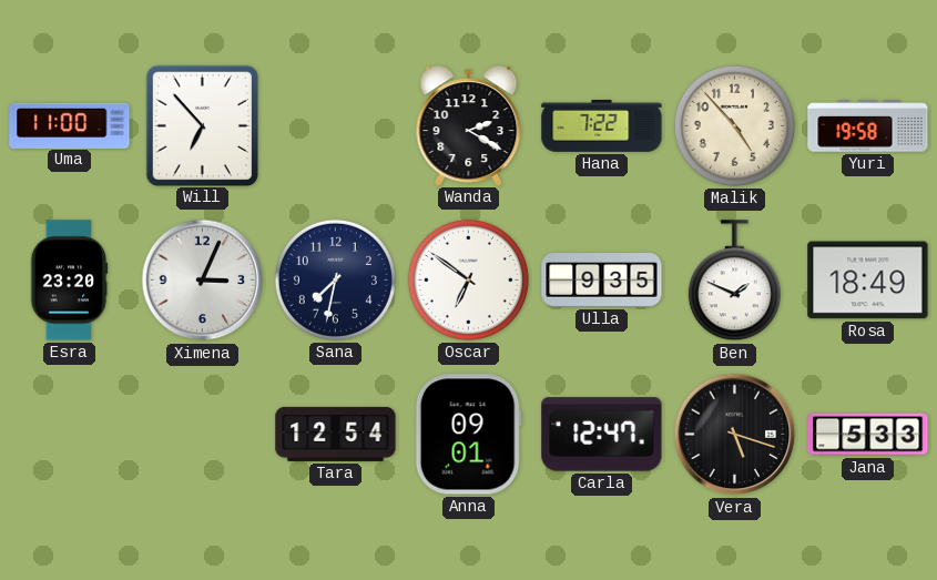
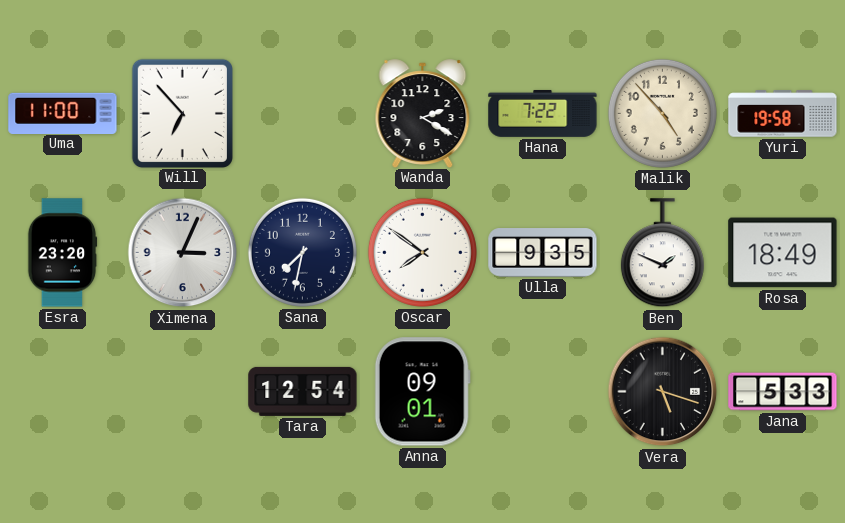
Oscar: 6:51 -> 7:51
Carla: 12:47 -> none
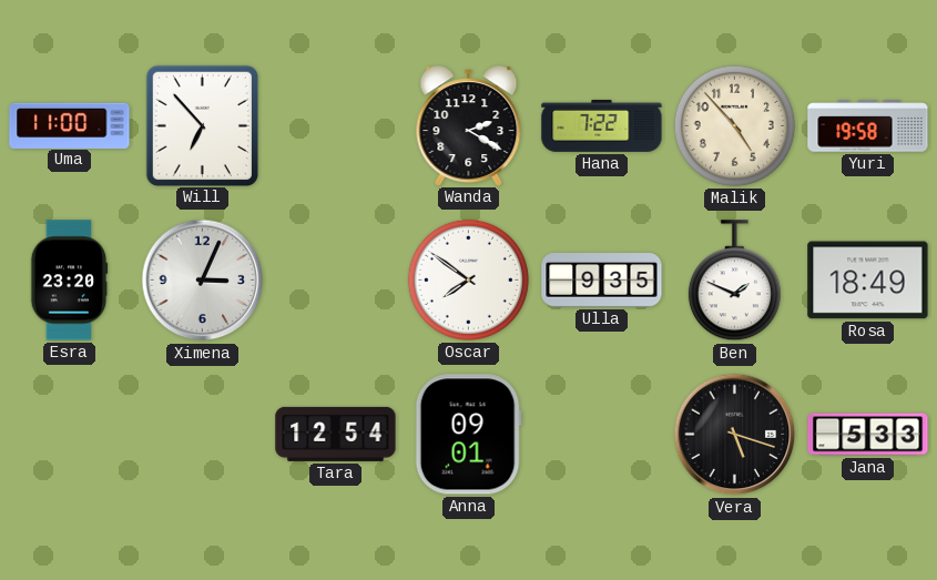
Sana: 7:32 -> none
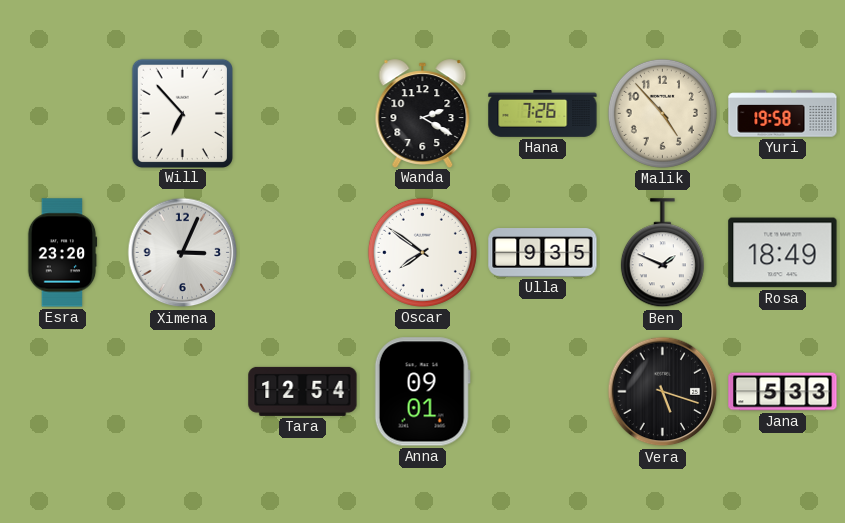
Uma: 11:00 -> none
Hana: 7:22 -> 7:26
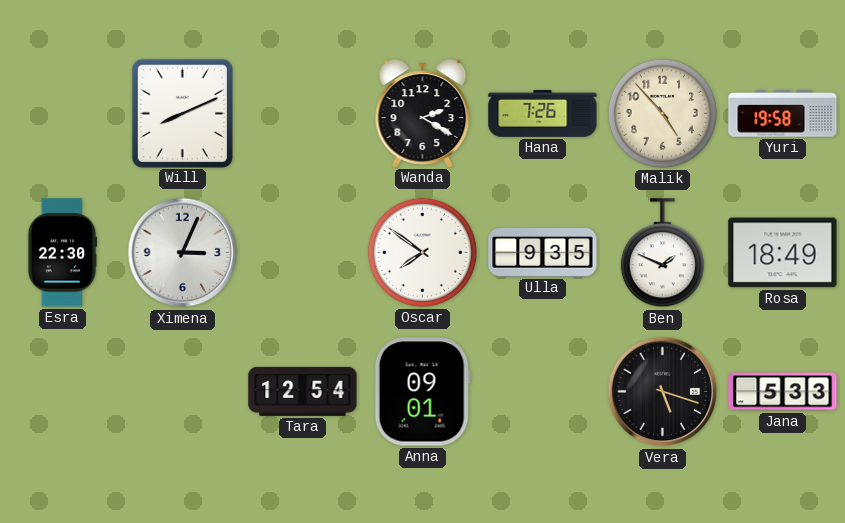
Will: 6:53 -> 8:11
Esra: 23:20 -> 22:30
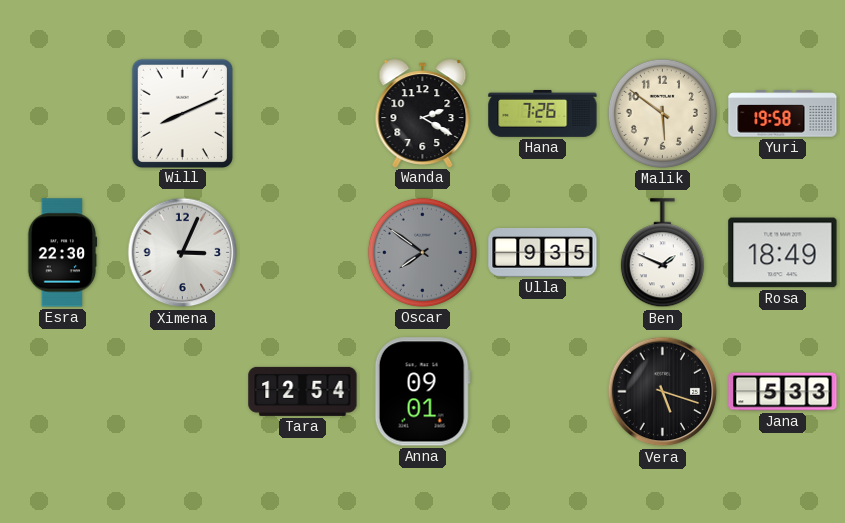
Malik: 4:53 -> 5:51
Oscar dial: white -> grey
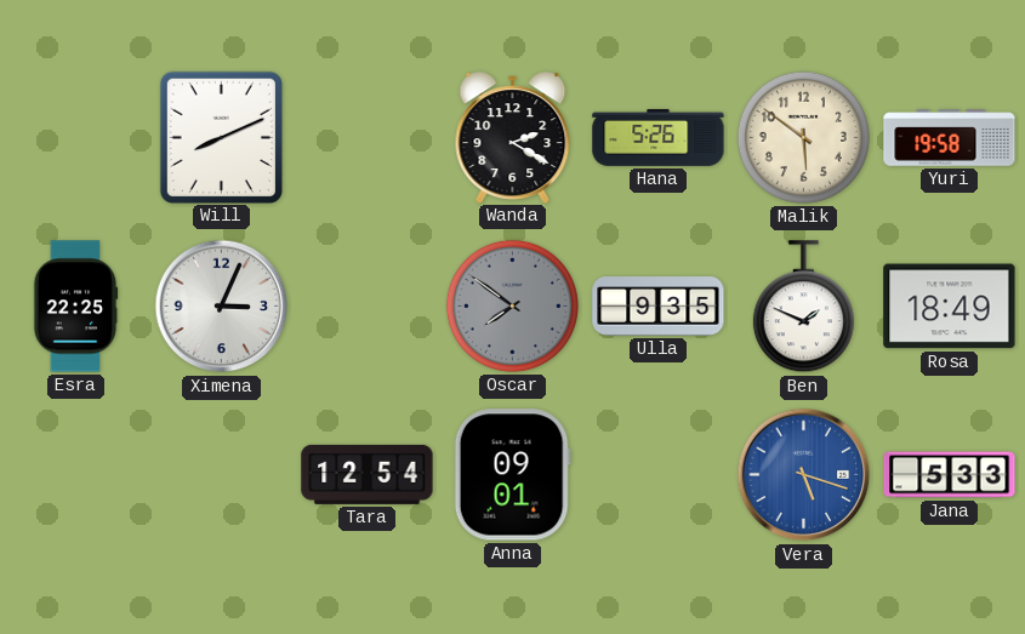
Hana: 7:26 -> 5:26
Esra: 22:30 -> 22:25
Vera dial: black -> blue
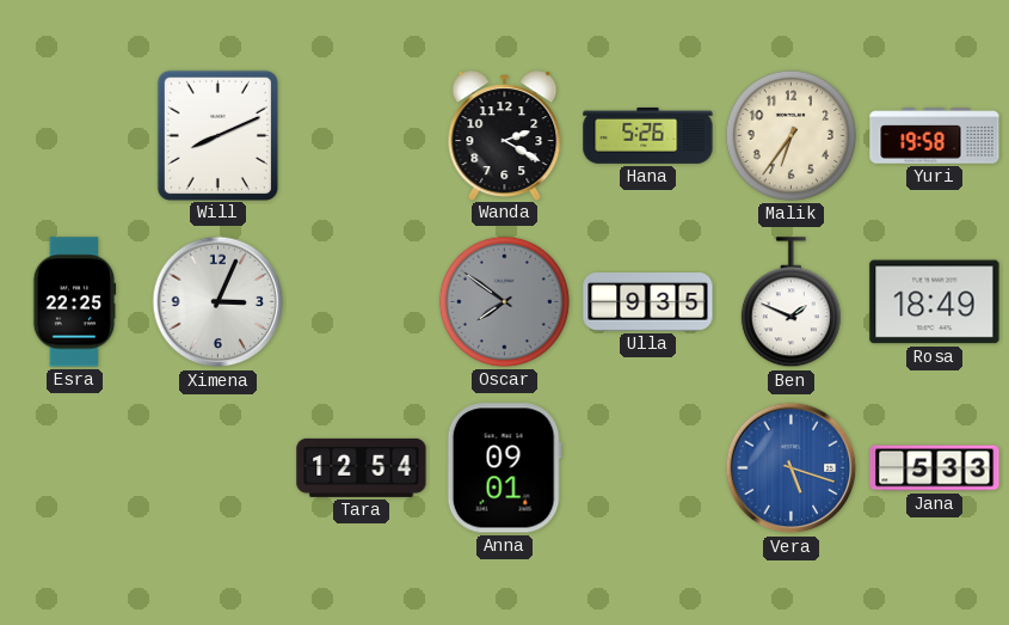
Malik: 5:51 -> 6:36
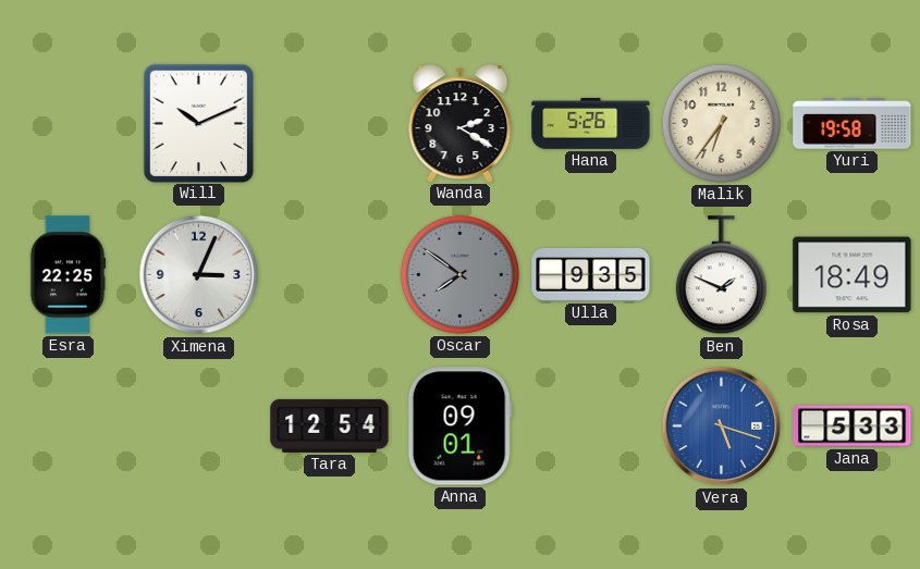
Will: 8:11 -> 10:11
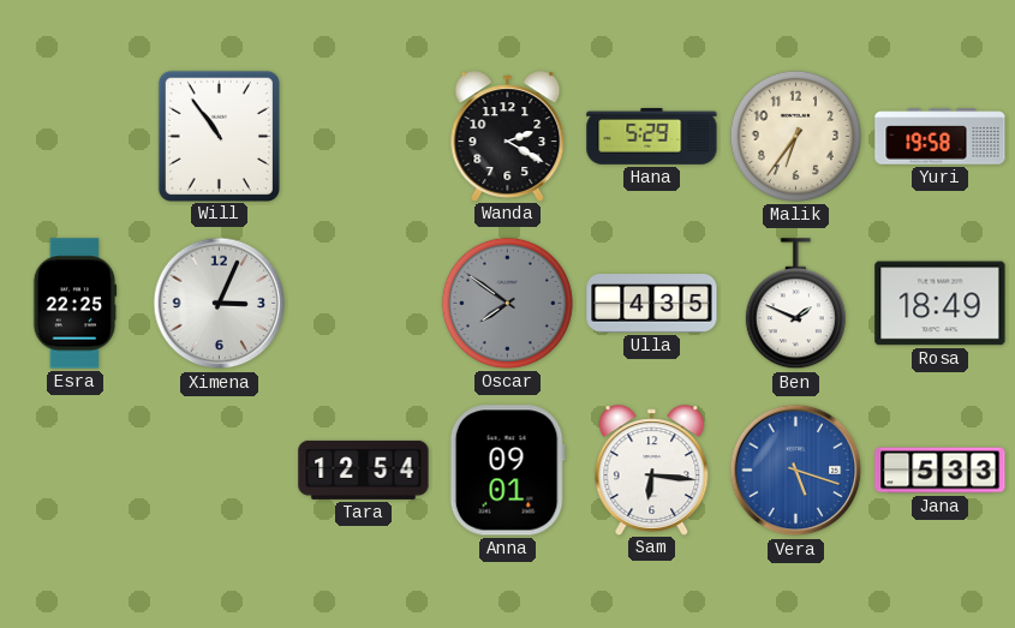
Will: 10:11 -> 10:54
Hana: 5:26 -> 5:29
Ulla: 9:35 -> 4:35
Sam: none -> 6:16
